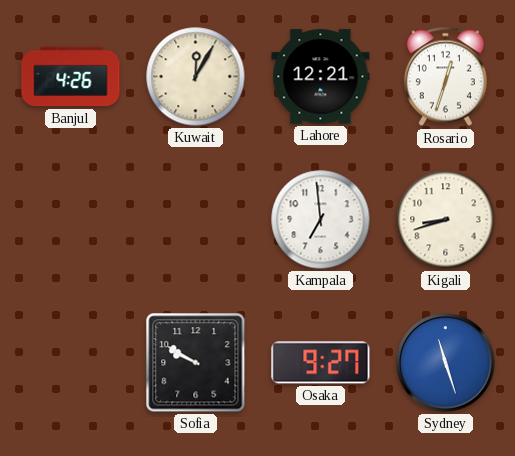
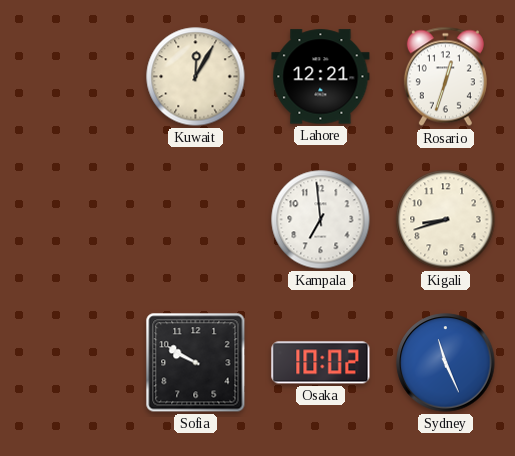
Banjul: 4:26 -> none
Osaka: 9:27 -> 10:02
Sydney: 11:27 -> 11:26
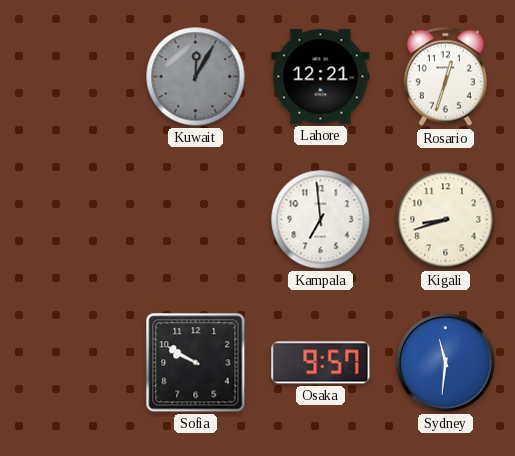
Kuwait dial: cream -> grey
Osaka: 10:02 -> 9:57
Sydney: 11:26 -> 11:31
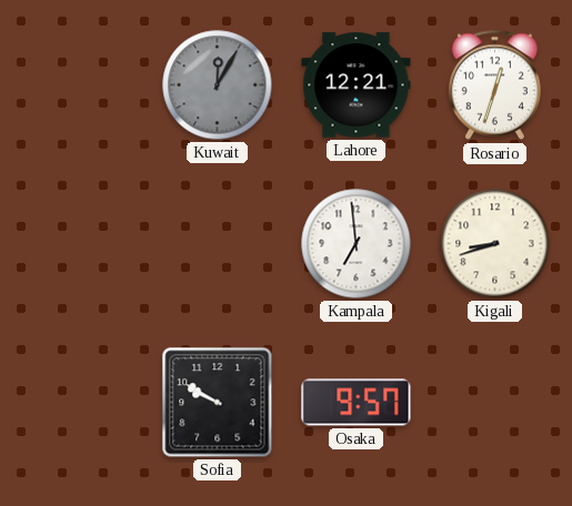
Sydney: 11:31 -> none
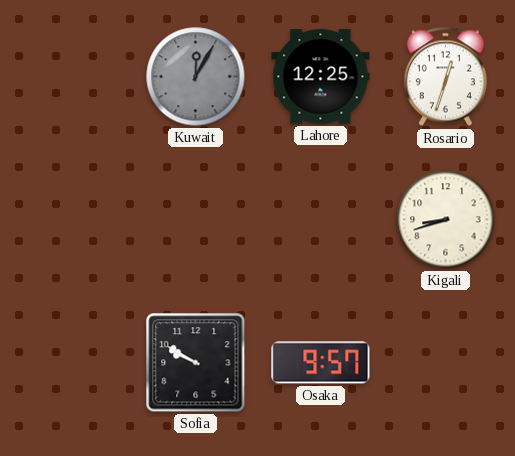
Lahore: 12:21 -> 12:25
Kampala: 6:59 -> none
